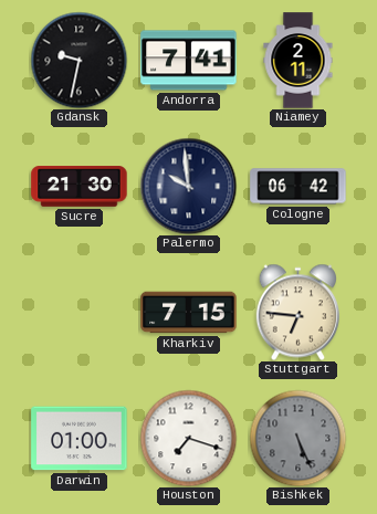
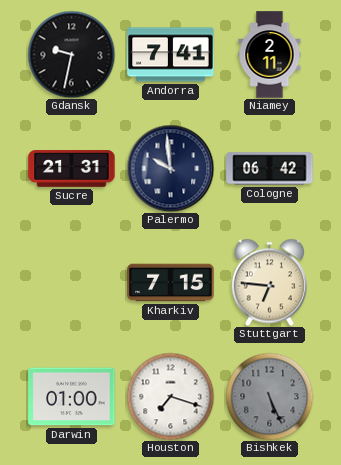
Sucre: 21:30 -> 21:31
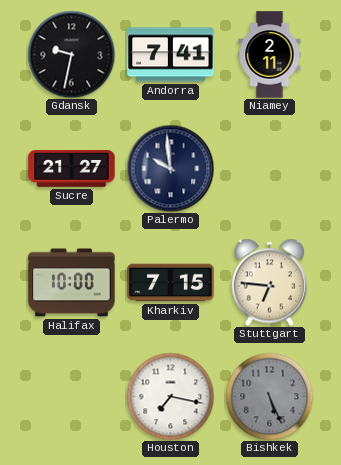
Sucre: 21:31 -> 21:27
Cologne: 06:42 -> none
Halifax: none -> 10:00
Darwin: 01:00 -> none
Houston: 7:18 -> 7:17
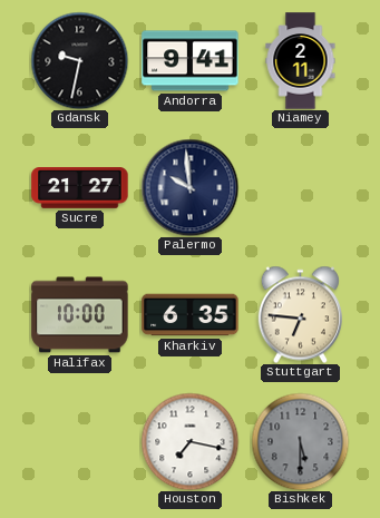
Andorra: 7:41 -> 9:41
Kharkiv: 7:15 -> 6:35
Bishkek: 5:26 -> 5:30
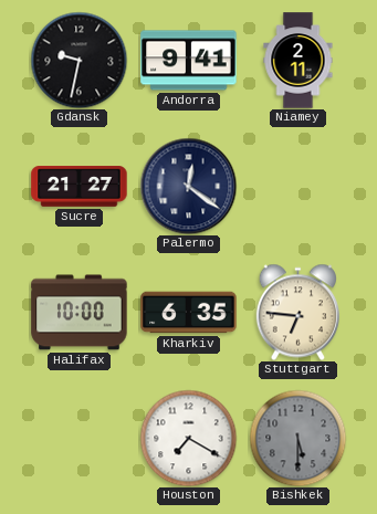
Palermo: 9:59 -> 12:21
Houston: 7:17 -> 7:20
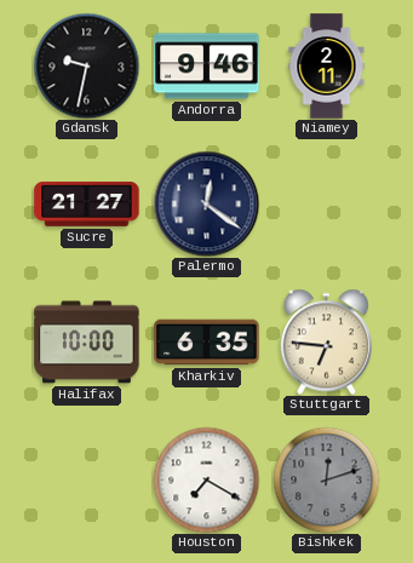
Andorra: 9:41 -> 9:46
Bishkek: 5:30 -> 12:12
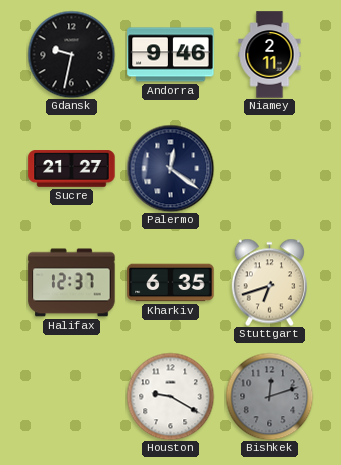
Halifax: 10:00 -> 12:37
Stuttgart: 6:46 -> 6:42
Houston: 7:20 -> 9:20
